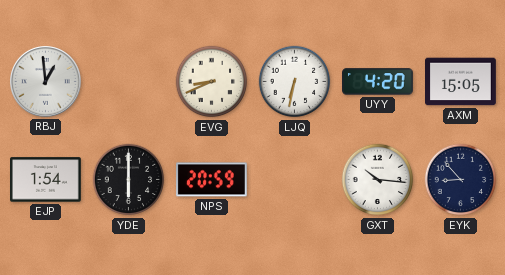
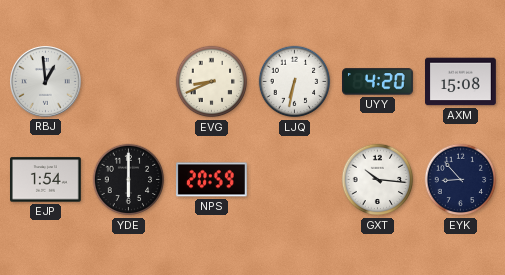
AXM: 15:05 -> 15:08
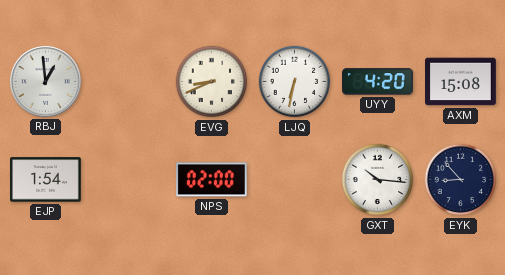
YDE: 6:00 -> none
NPS: 20:59 -> 02:00
